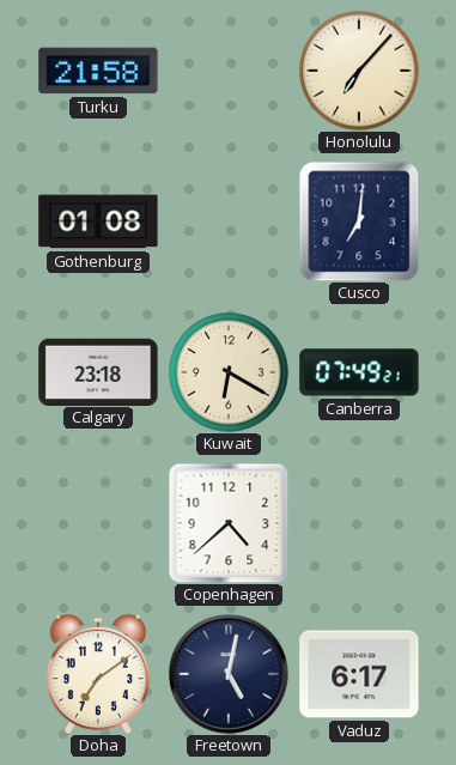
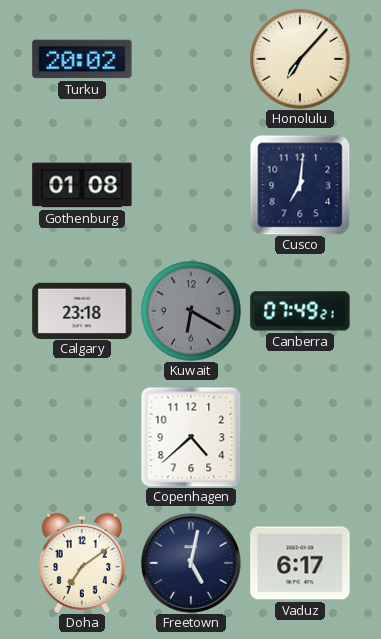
Turku: 21:58 -> 20:02
Kuwait dial: cream -> grey
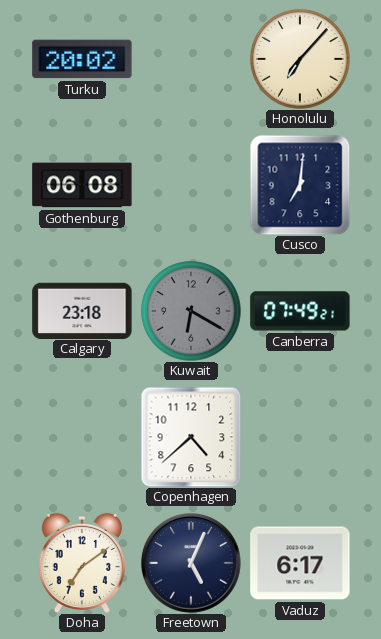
Gothenburg: 01:08 -> 06:08
Freetown: 5:02 -> 5:04
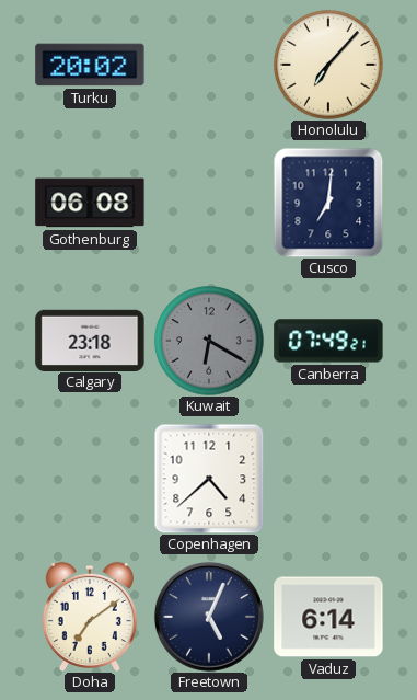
Vaduz: 6:17 -> 6:14
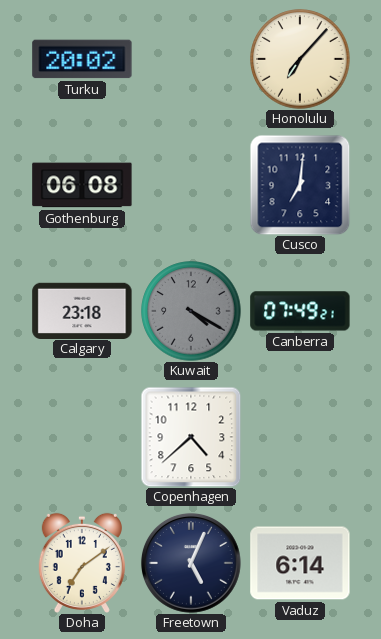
Kuwait: 6:20 -> 4:20
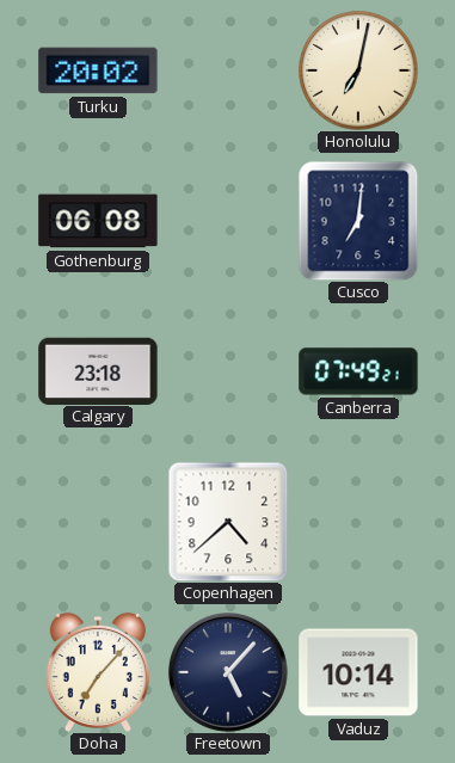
Honolulu: 7:07 -> 7:02
Kuwait: 4:20 -> none
Doha: 7:09 -> 7:07
Freetown: 5:04 -> 5:07
Vaduz: 6:14 -> 10:14
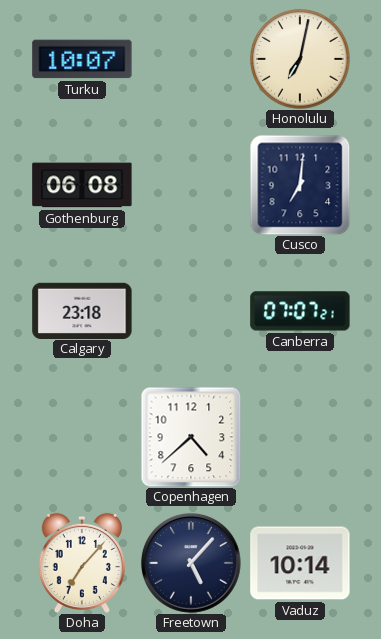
Turku: 20:02 -> 10:07
Canberra: 07:49 -> 07:07
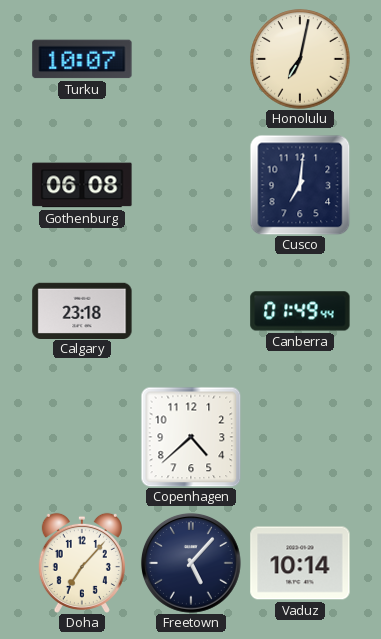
Canberra: 07:07 -> 01:49
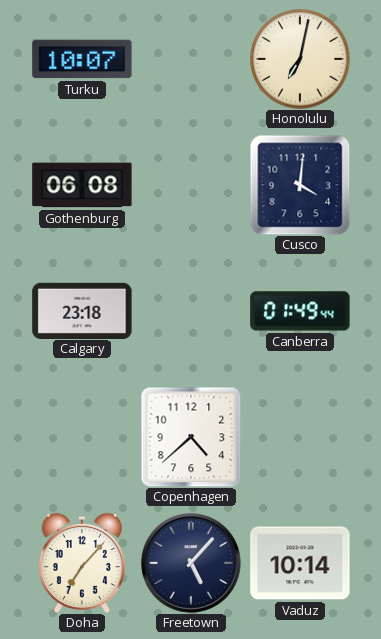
Cusco: 7:01 -> 4:01
